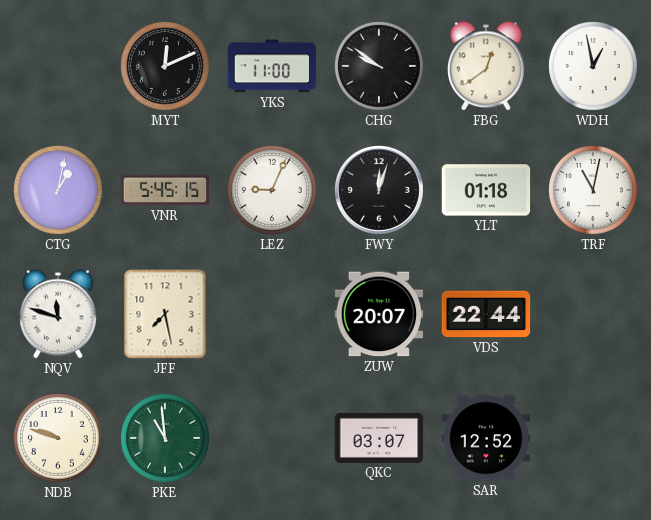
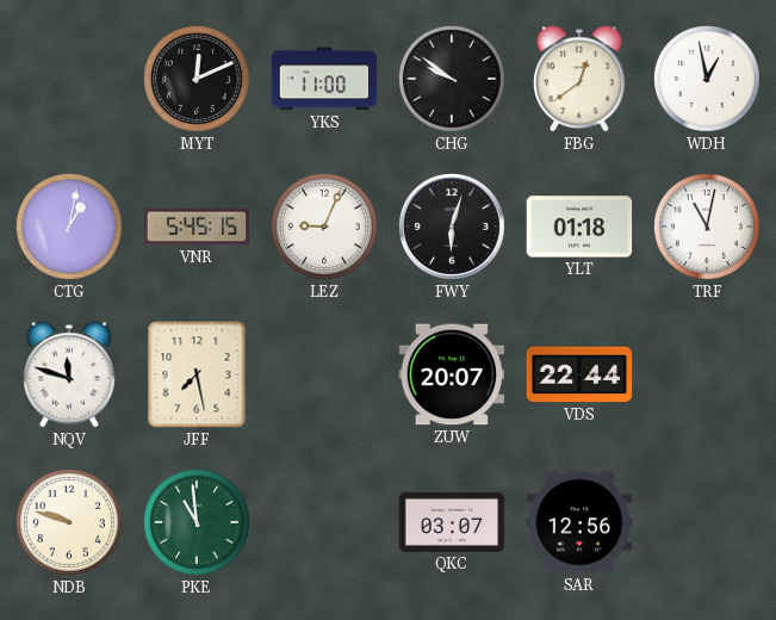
FWY: 12:03 -> 6:03
SAR: 12:52 -> 12:56
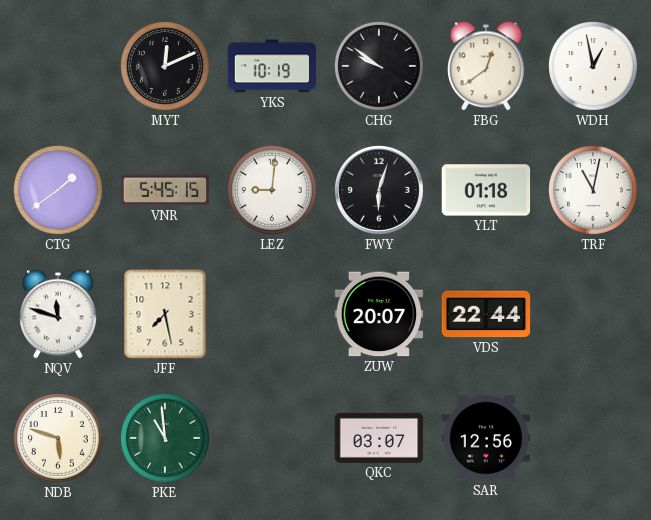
YKS: 11:00 -> 10:19
CTG: 1:02 -> 1:39
LEZ: 9:04 -> 9:01
NDB: 9:48 -> 5:48
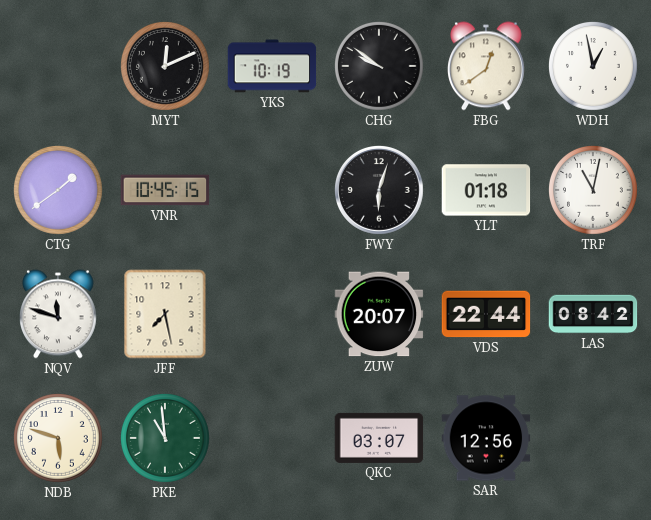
VNR: 5:45 -> 10:45
LEZ: 9:01 -> none
LAS: none -> 08:42
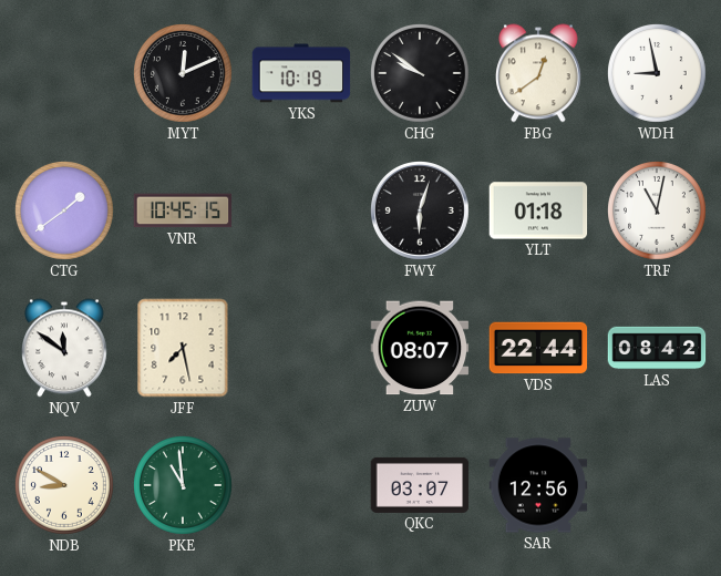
WDH: 12:58 -> 8:58
NQV: 11:48 -> 11:51
ZUW: 20:07 -> 08:07
NDB: 5:48 -> 8:50
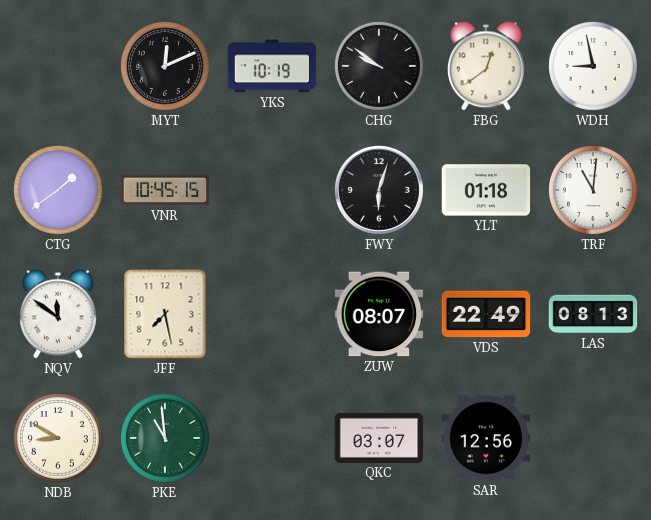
TRF: 11:02 -> 11:01
VDS: 22:44 -> 22:49
LAS: 08:42 -> 08:13
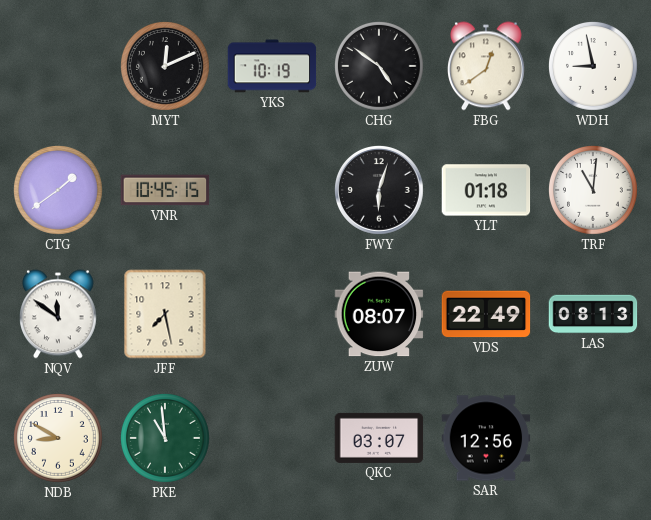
CHG: 9:51 -> 4:51
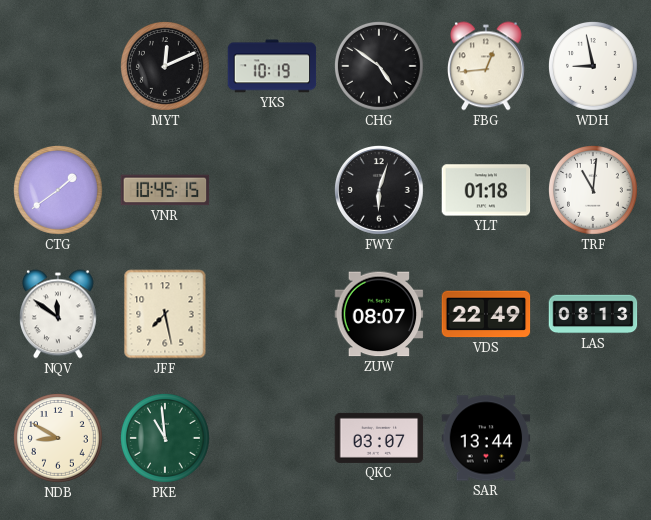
FBG: 12:39 -> 12:44
SAR: 12:56 -> 13:44
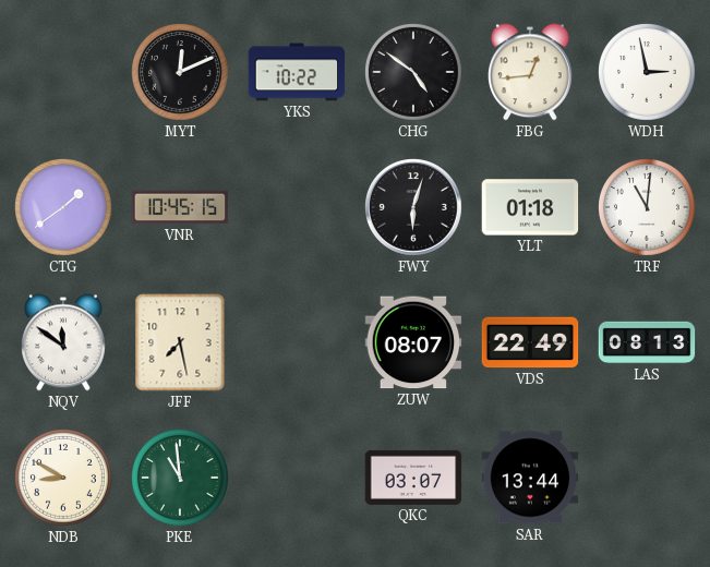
YKS: 10:19 -> 10:22
WDH: 8:58 -> 2:58
